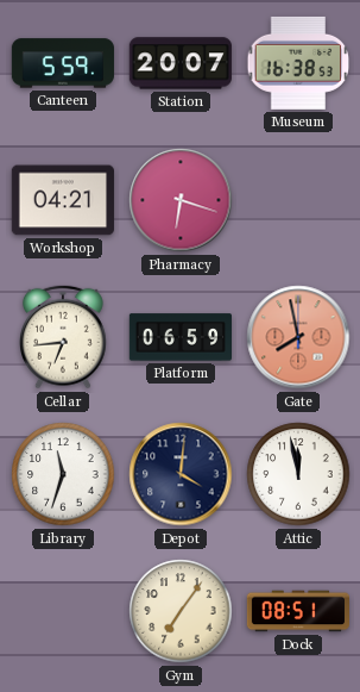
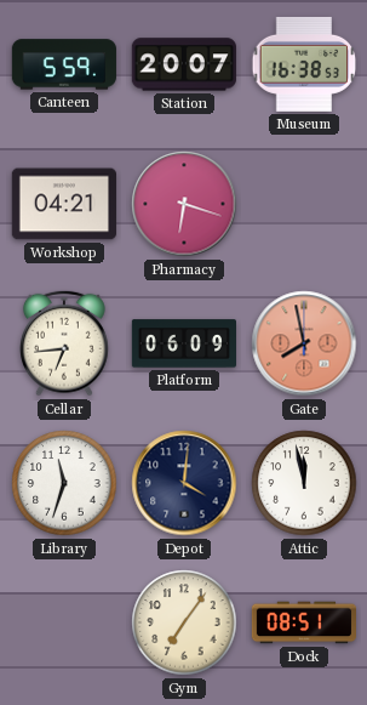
Platform: 06:59 -> 06:09
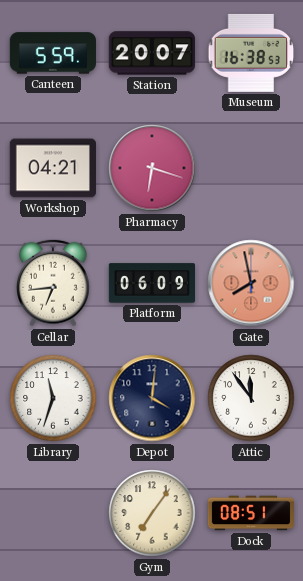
Attic: 11:58 -> 11:54
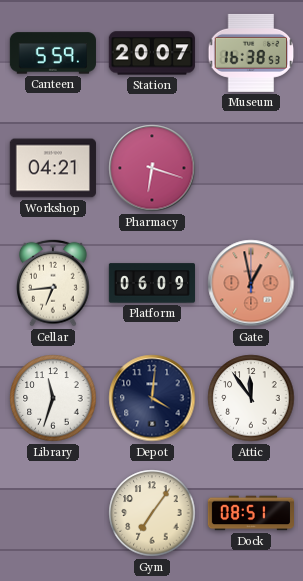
Gate: 7:58 -> 12:58
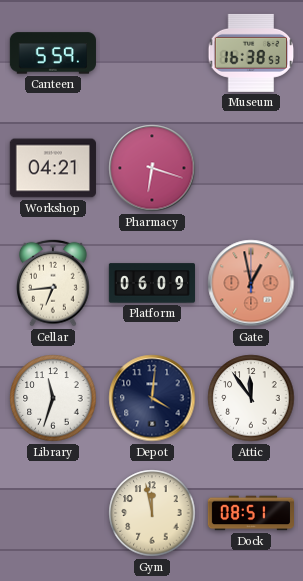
Station: 20:07 -> none
Gym: 7:06 -> 11:58
